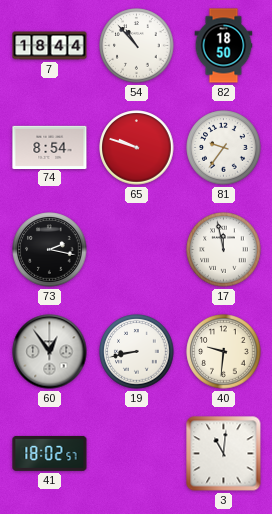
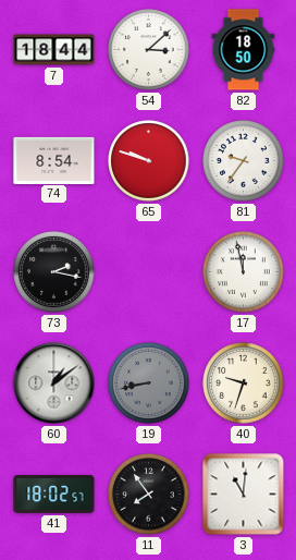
54: 10:53 -> 3:08
60: 12:54 -> 1:09
19 dial: white -> grey
40: 9:31 -> 9:33
11: none -> 7:54
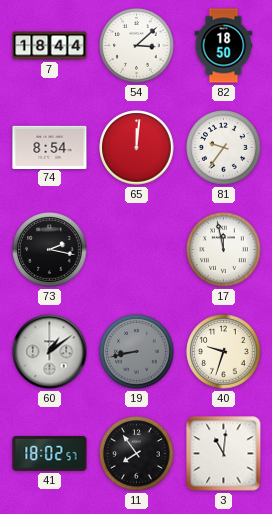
65: 9:48 -> 12:01
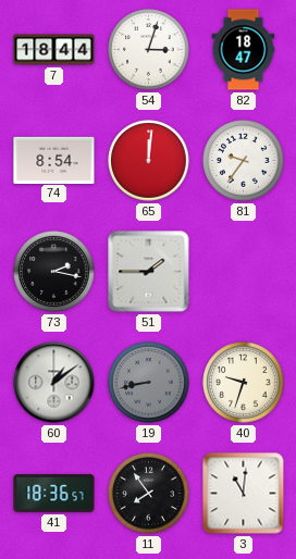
54: 3:08 -> 3:03
82: 18:50 -> 18:47
51: none -> 1:45
17: 11:58 -> none
41: 18:02 -> 18:36
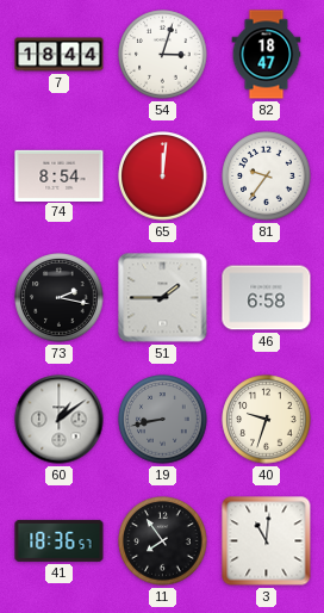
46: none -> 6:58
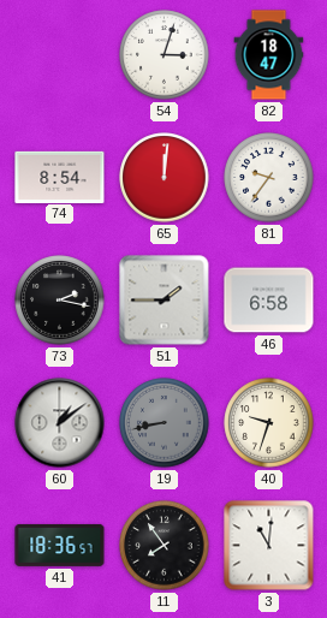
7: 18:44 -> none
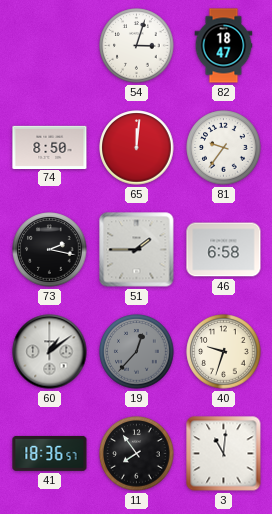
74: 8:54 -> 8:50
19: 8:43 -> 12:37
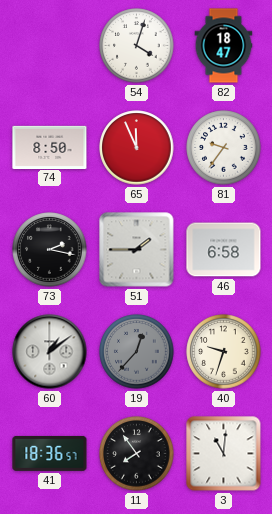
54: 3:03 -> 4:03
65: 12:01 -> 11:56
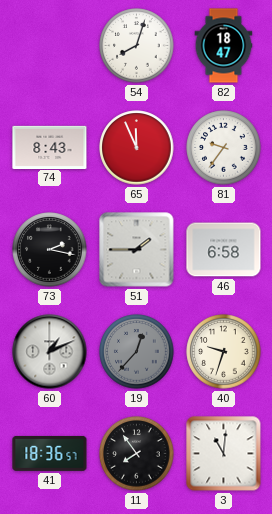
54: 4:03 -> 8:03
74: 8:50 -> 8:43
60: 1:09 -> 1:11
